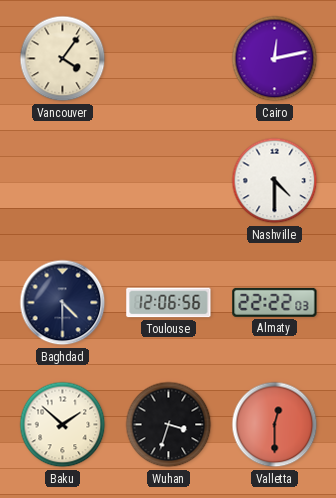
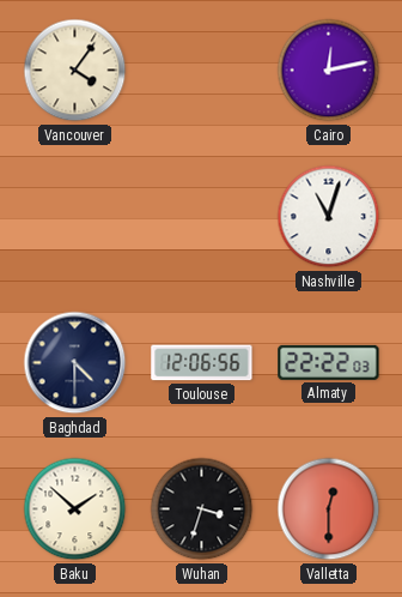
Nashville: 4:30 -> 11:03
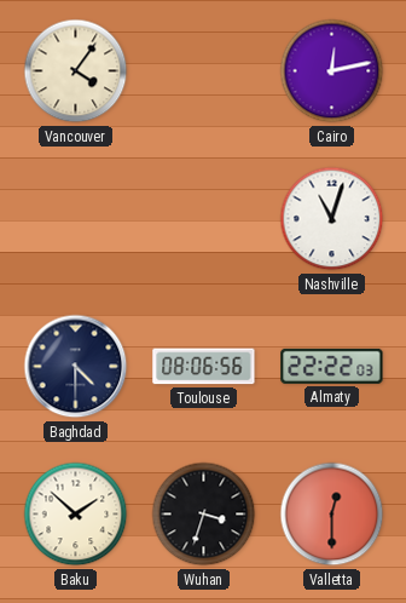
Toulouse: 12:06 -> 08:06
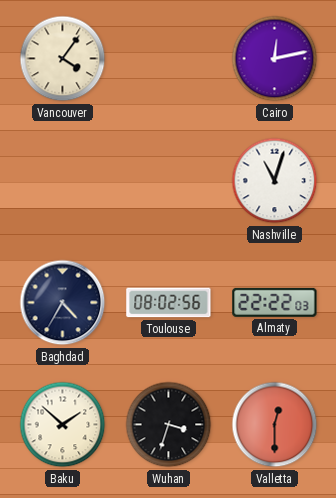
Baghdad: 4:30 -> 4:35
Toulouse: 08:06 -> 08:02
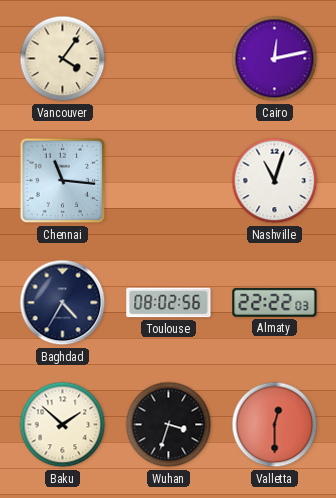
Chennai: none -> 11:16
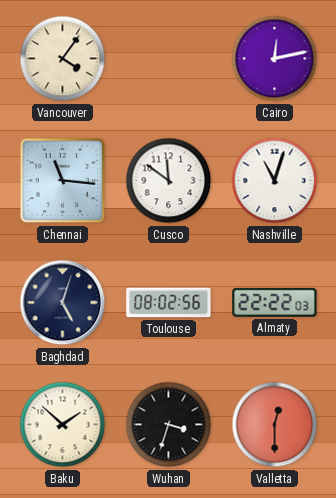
Cusco: none -> 11:51
Baghdad: 4:35 -> 5:03
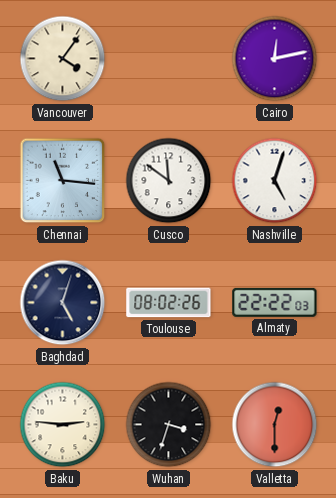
Nashville: 11:03 -> 5:03
Toulouse: 08:02:56 -> 08:02:26
Baku: 1:52 -> 2:46
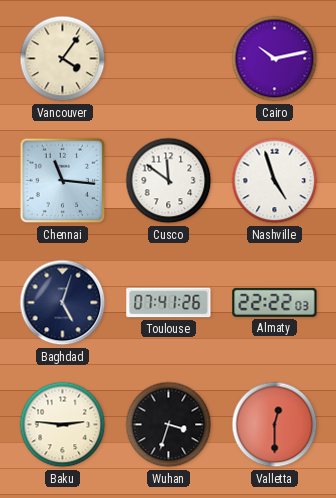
Cairo: 12:13 -> 10:13
Nashville: 5:03 -> 4:57
Toulouse: 08:02 -> 07:41
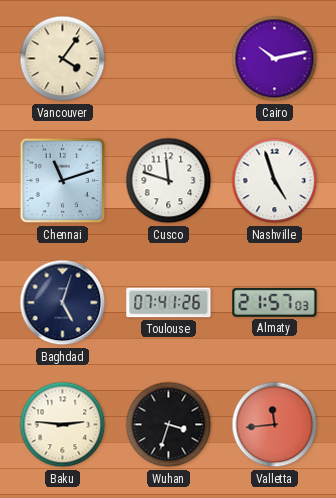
Chennai: 11:16 -> 11:12
Cusco: 11:51 -> 11:48
Almaty: 22:22 -> 21:57
Valletta: 12:30 -> 11:44
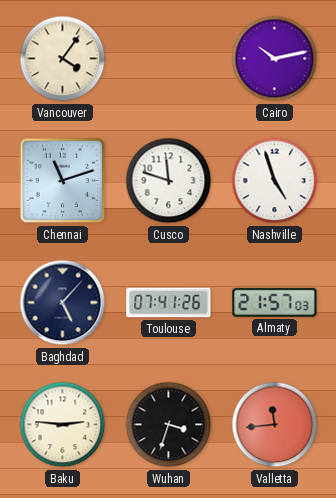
Baghdad: 5:03 -> 5:07
